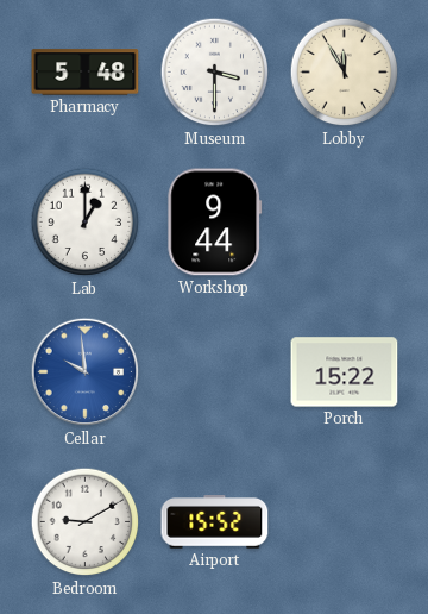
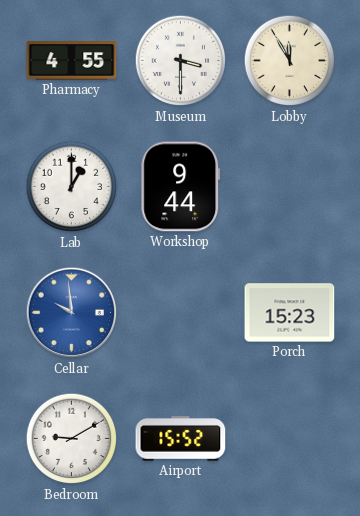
Pharmacy: 5:48 -> 4:55
Porch: 15:22 -> 15:23
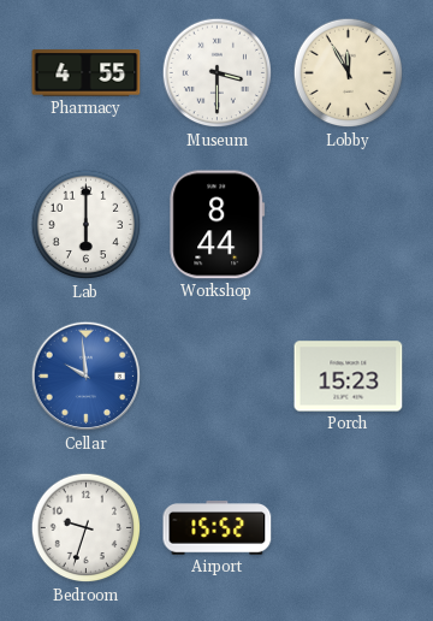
Lab: 1:00 -> 6:00
Workshop: 9:44 -> 8:44
Bedroom: 9:10 -> 9:33
